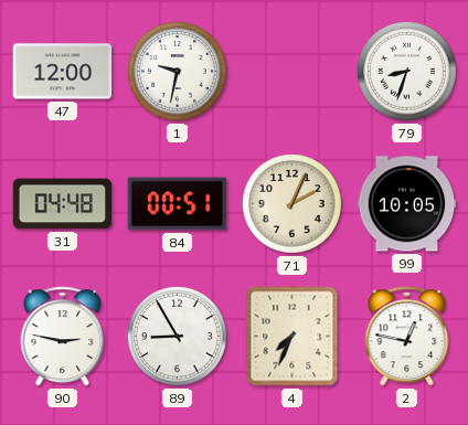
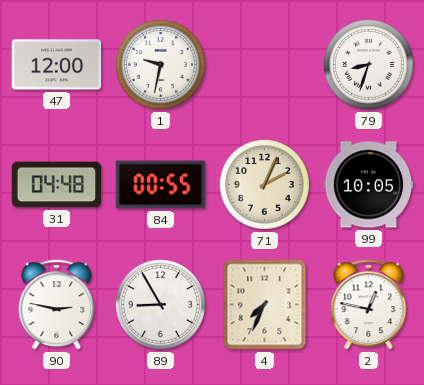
84: 00:51 -> 00:55
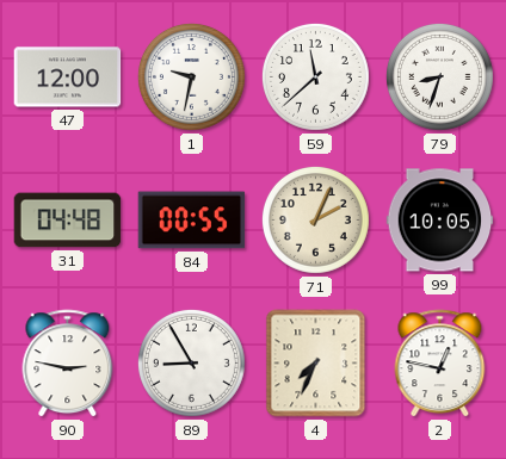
59: none -> 11:38
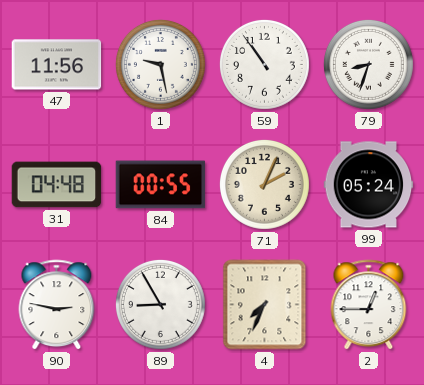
47: 12:00 -> 11:56
1: 9:32 -> 9:28
59: 11:38 -> 10:54
99: 10:05 -> 05:24
2: 12:47 -> 12:45
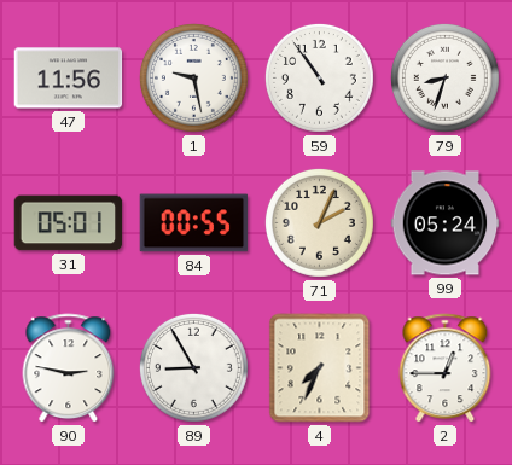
31: 04:48 -> 05:01
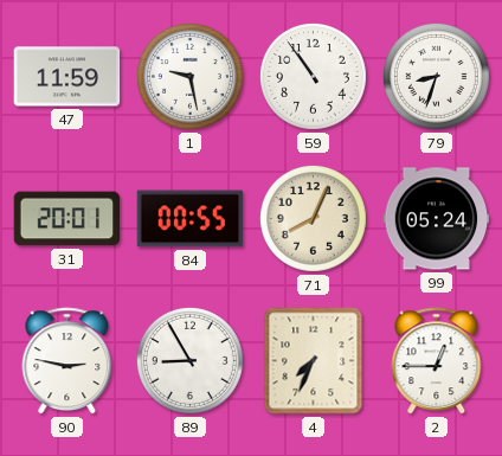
47: 11:56 -> 11:59
31: 05:01 -> 20:01
71: 2:04 -> 8:04
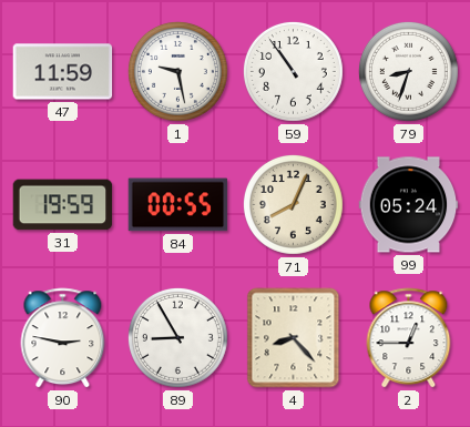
31: 20:01 -> 19:59
4: 7:34 -> 8:23
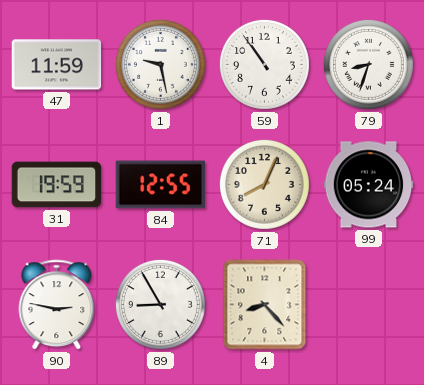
84: 00:55 -> 12:55
2: 12:45 -> none
